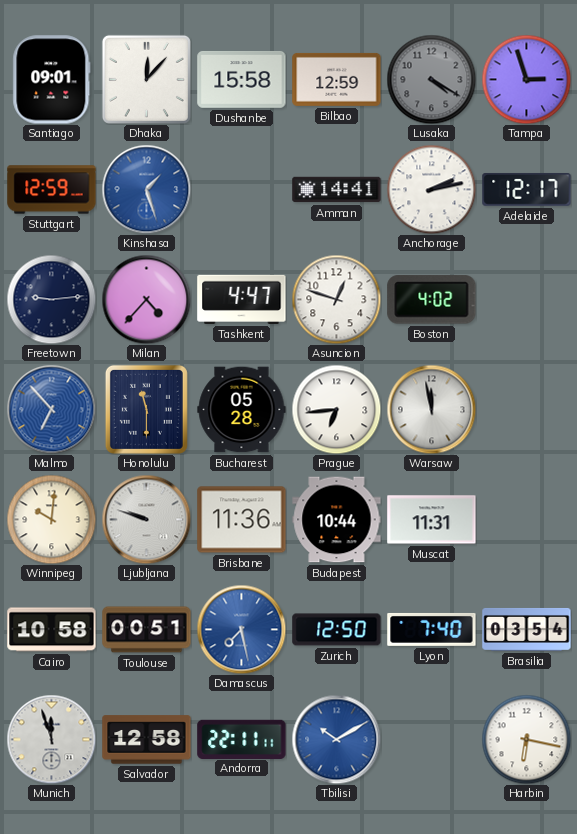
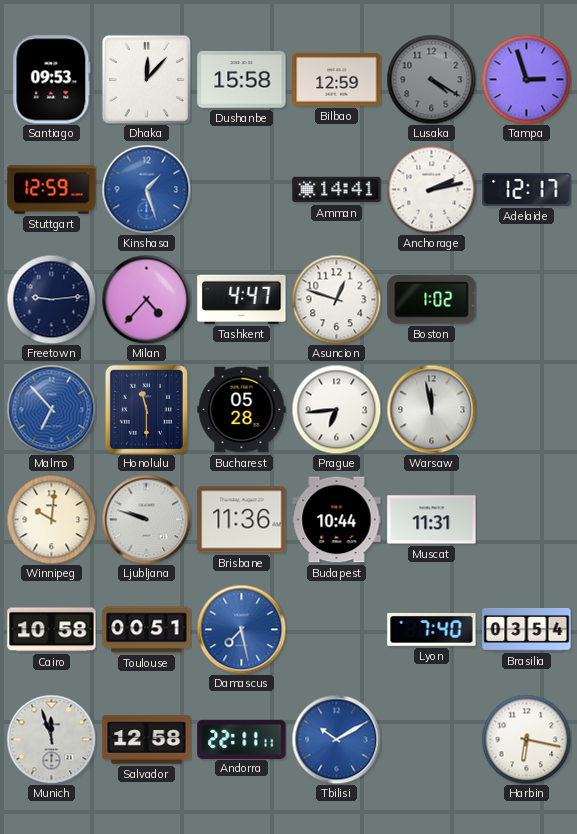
Santiago: 09:01 -> 09:53
Boston: 4:02 -> 1:02
Zurich: 12:50 -> none
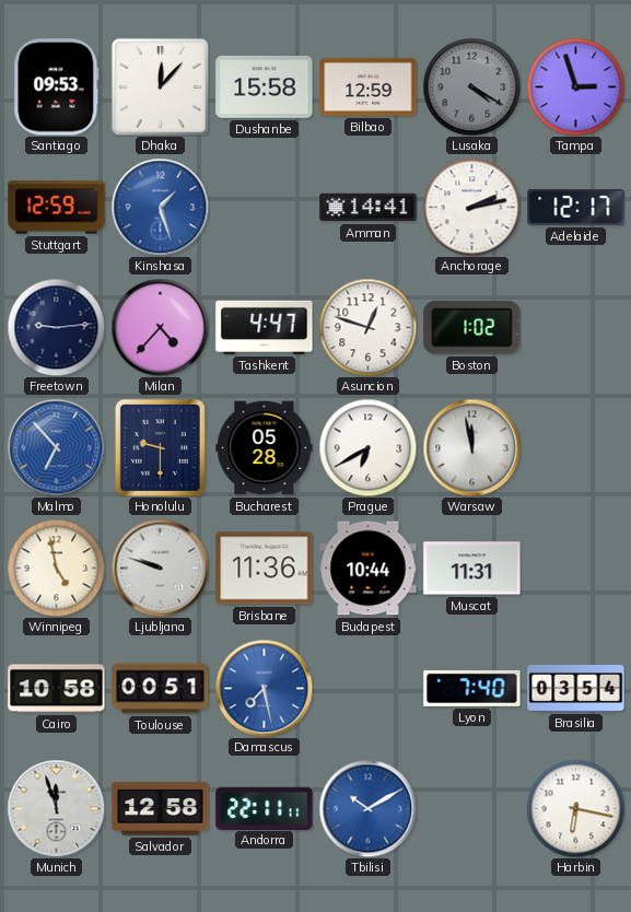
Honolulu: 11:30 -> 9:30
Prague: 6:44 -> 6:40
Winnipeg: 10:01 -> 4:58
